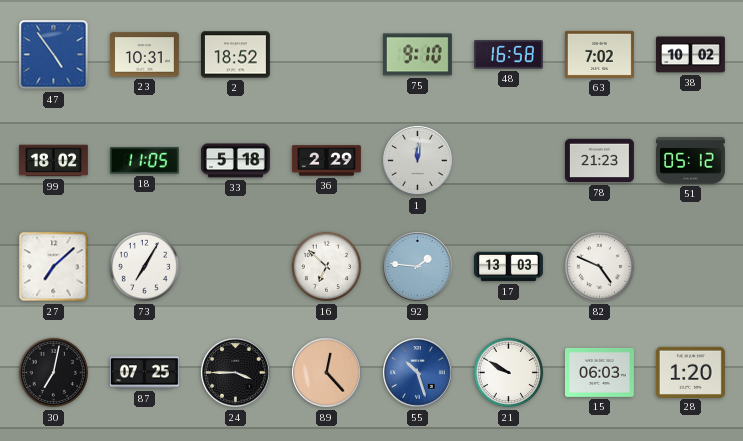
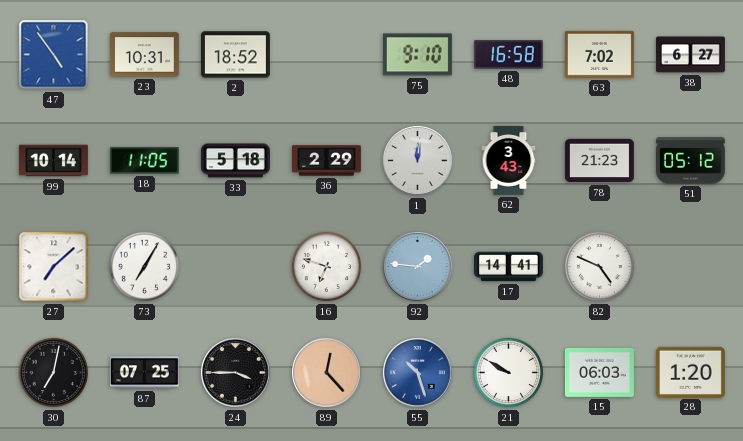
38: 10:02 -> 6:27
99: 18:02 -> 10:14
62: none -> 3:43
16: 6:52 -> 6:48
17: 13:03 -> 14:41
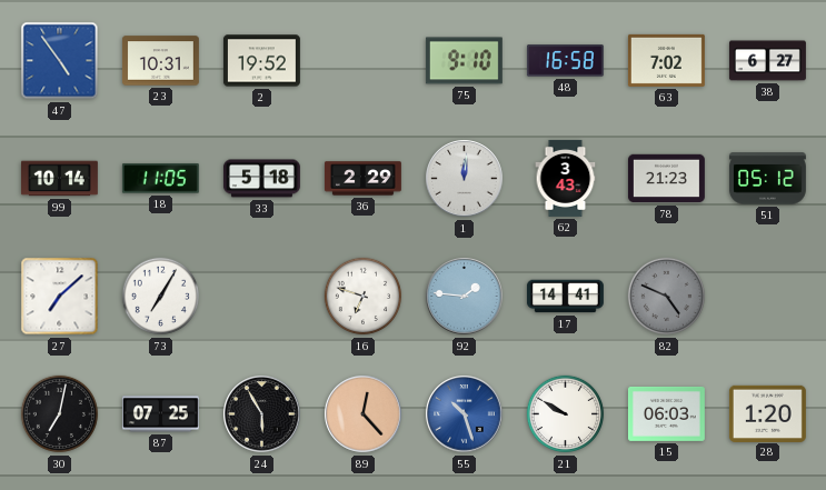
2: 18:52 -> 19:52
82 dial: white -> grey
24: 3:45 -> 5:55
